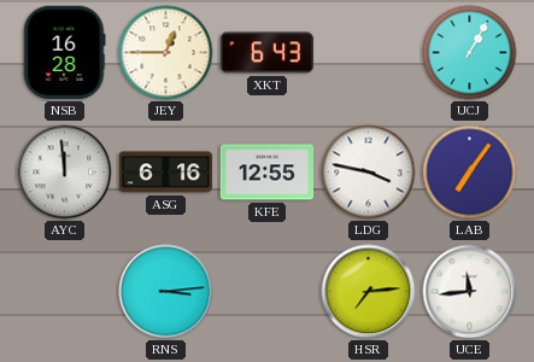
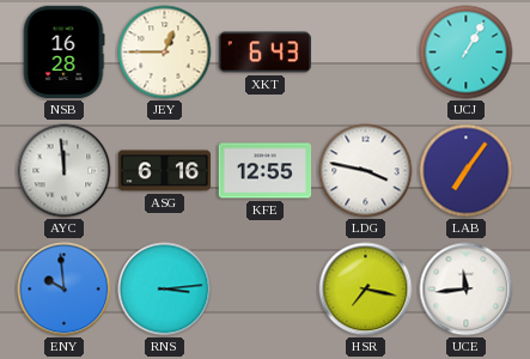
ENY: none -> 9:59
HSR: 7:14 -> 7:17
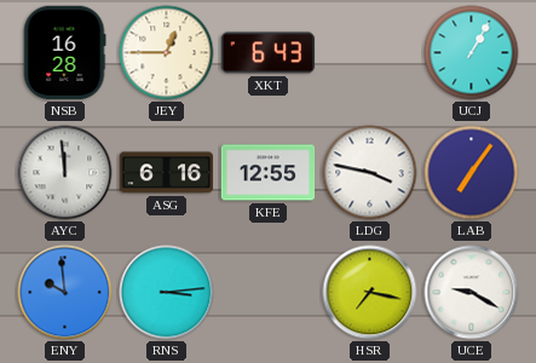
UCE: 11:44 -> 9:20
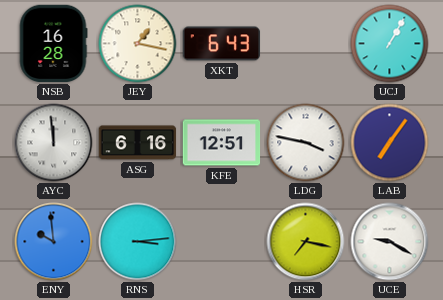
JEY: 12:45 -> 1:17
KFE: 12:55 -> 12:51
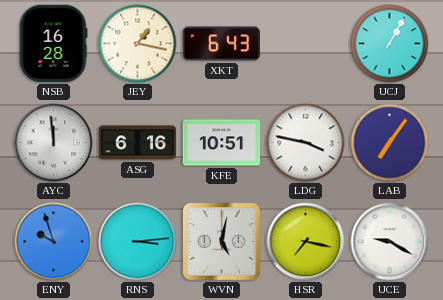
KFE: 12:51 -> 10:51
ENY: 9:59 -> 9:57
WVN: none -> 5:02
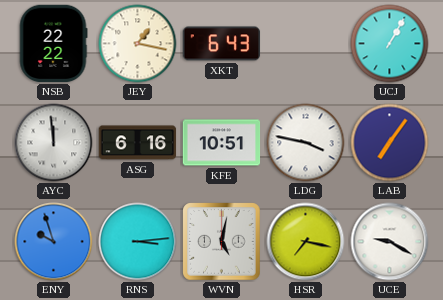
NSB: 16:28 -> 22:22
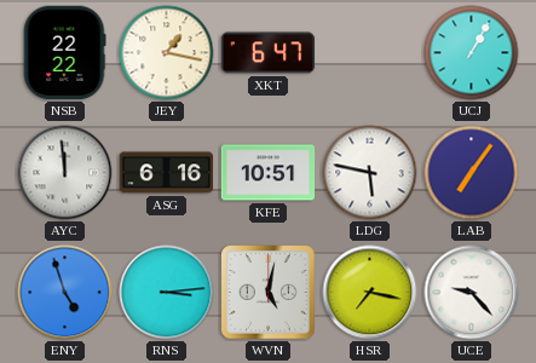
XKT: 6:43 -> 6:47
LDG: 3:47 -> 5:47
ENY: 9:57 -> 4:57
UCE: 9:20 -> 9:23
